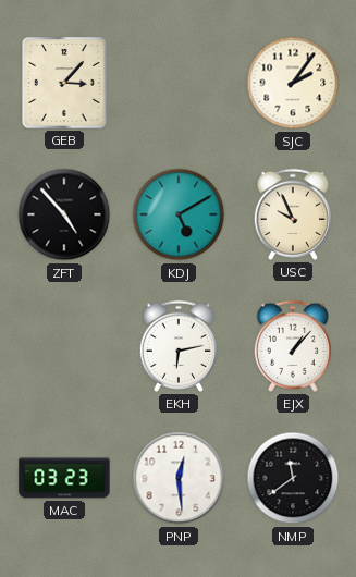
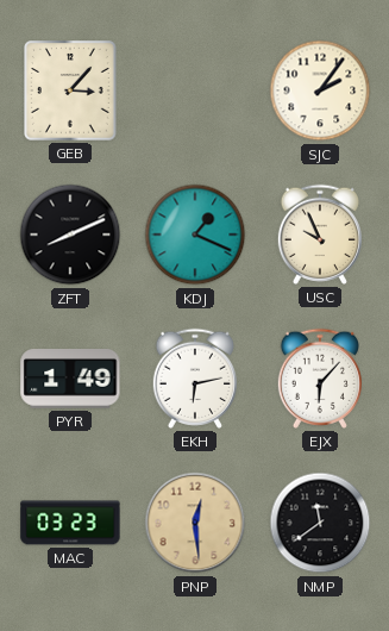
ZFT: 4:53 -> 8:11
KDJ: 5:10 -> 1:19
PYR: none -> 1:49
EJX: 1:07 -> 6:07
PNP dial: white -> champagne
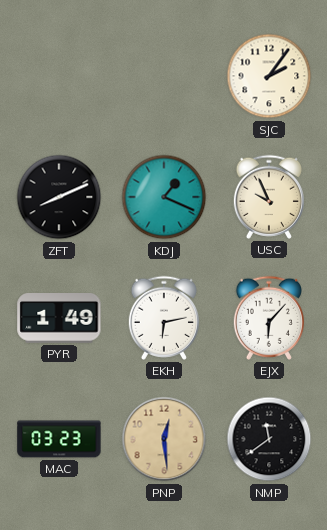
GEB: 3:07 -> none
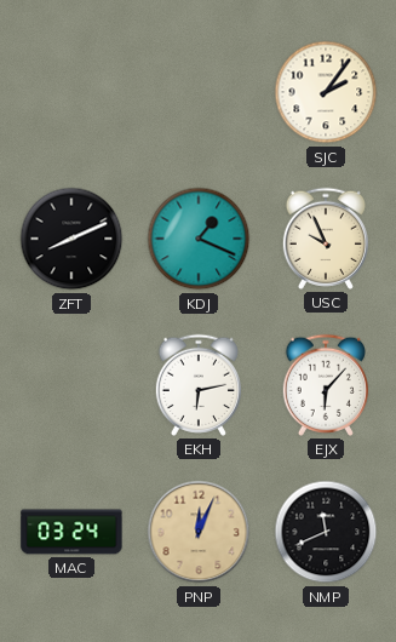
PYR: 1:49 -> none
MAC: 03:23 -> 03:24
PNP: 12:29 -> 12:04
NMP: 11:39 -> 11:41
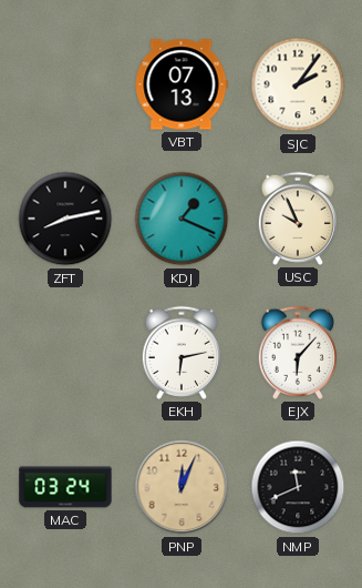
VBT: none -> 07:13
ZFT: 8:11 -> 8:13
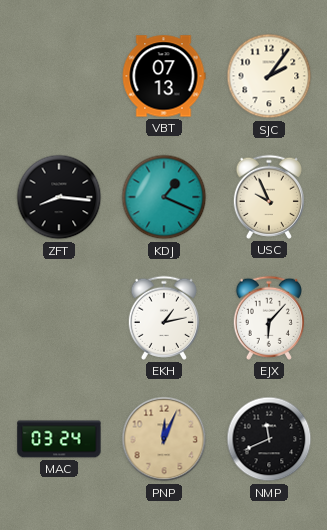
ZFT: 8:13 -> 8:16
EKH: 6:13 -> 1:13
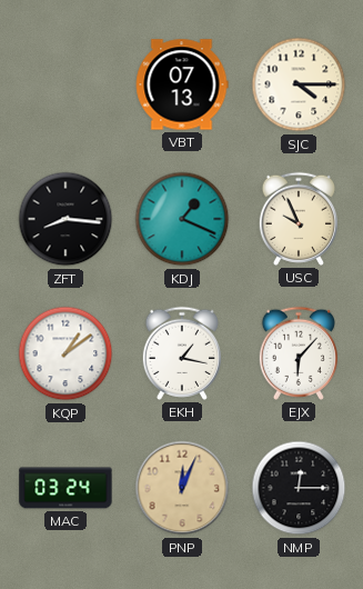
SJC: 2:06 -> 4:15
KQP: none -> 1:09
EKH: 1:13 -> 1:17
NMP: 11:41 -> 12:15
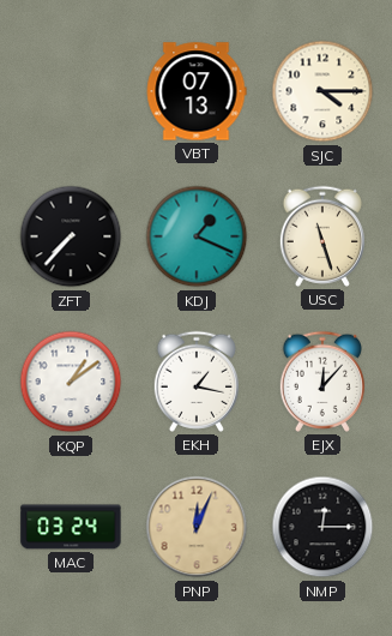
ZFT: 8:16 -> 7:37
USC: 9:56 -> 11:27
EJX: 6:07 -> 12:07
